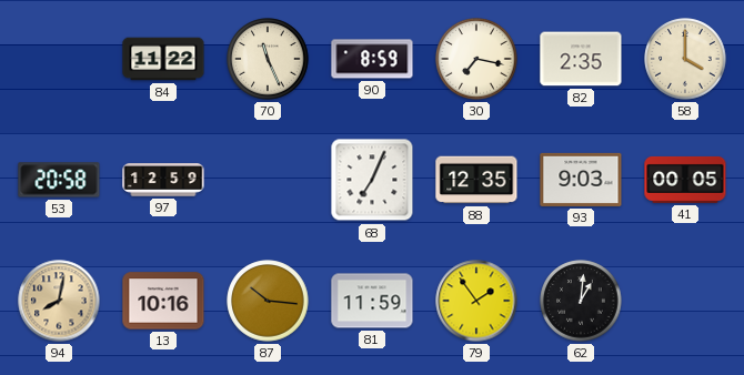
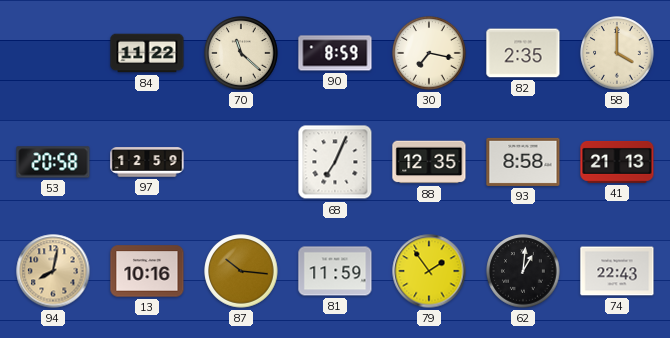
70: 11:26 -> 11:22
93: 9:03 -> 8:58
41: 00:05 -> 21:13
74: none -> 22:43
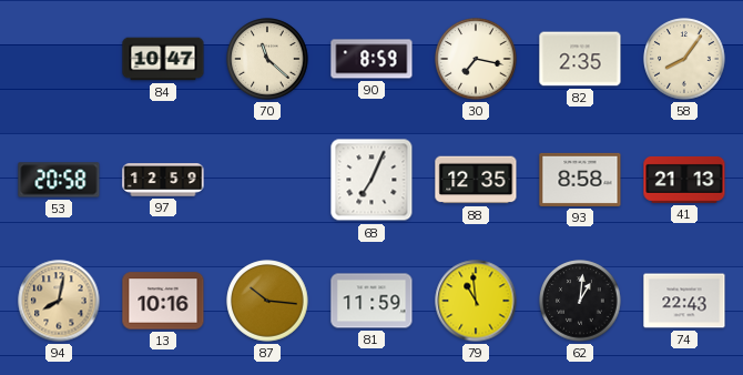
84: 11:22 -> 10:47
58: 4:00 -> 8:06
79: 1:54 -> 10:59
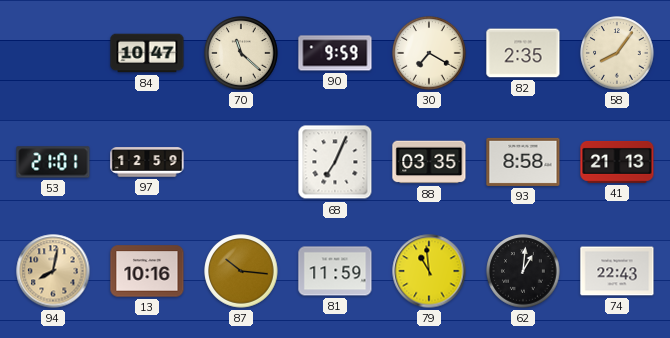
90: 8:59 -> 9:59
30: 7:17 -> 7:20
53: 20:58 -> 21:01
88: 12:35 -> 03:35
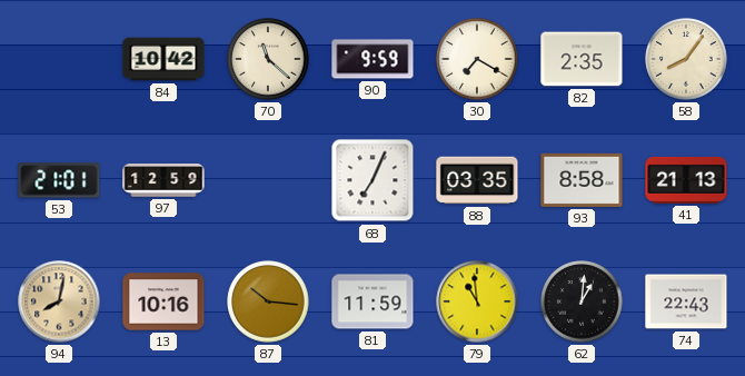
84: 10:47 -> 10:42
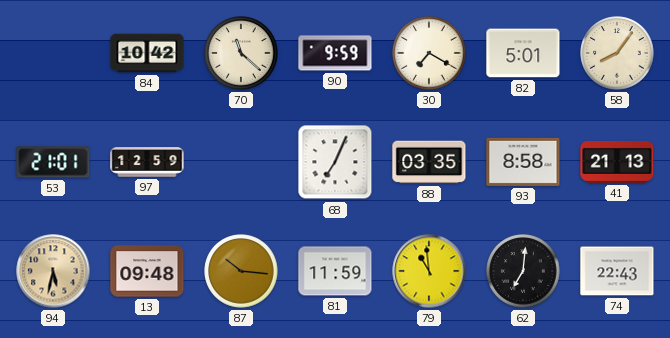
82: 2:35 -> 5:01
94: 8:02 -> 5:32
13: 10:16 -> 09:48
62: 1:01 -> 7:01
